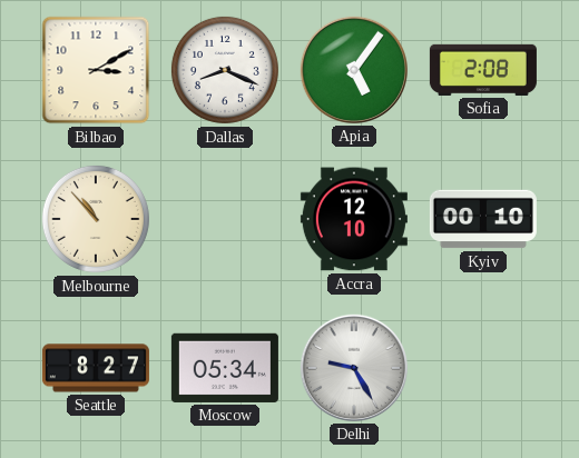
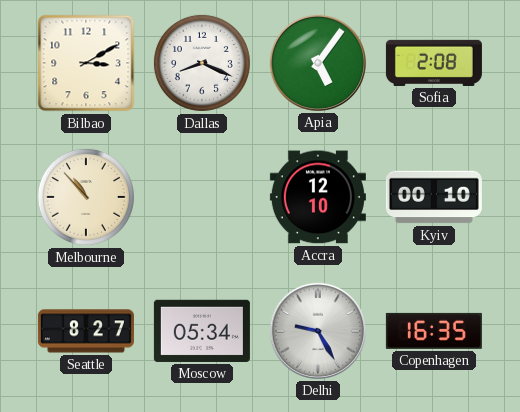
Copenhagen: none -> 16:35
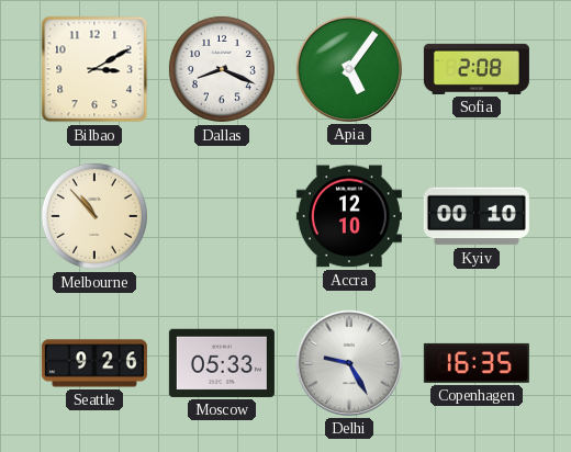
Seattle: 8:27 -> 9:26
Moscow: 05:34 -> 05:33
